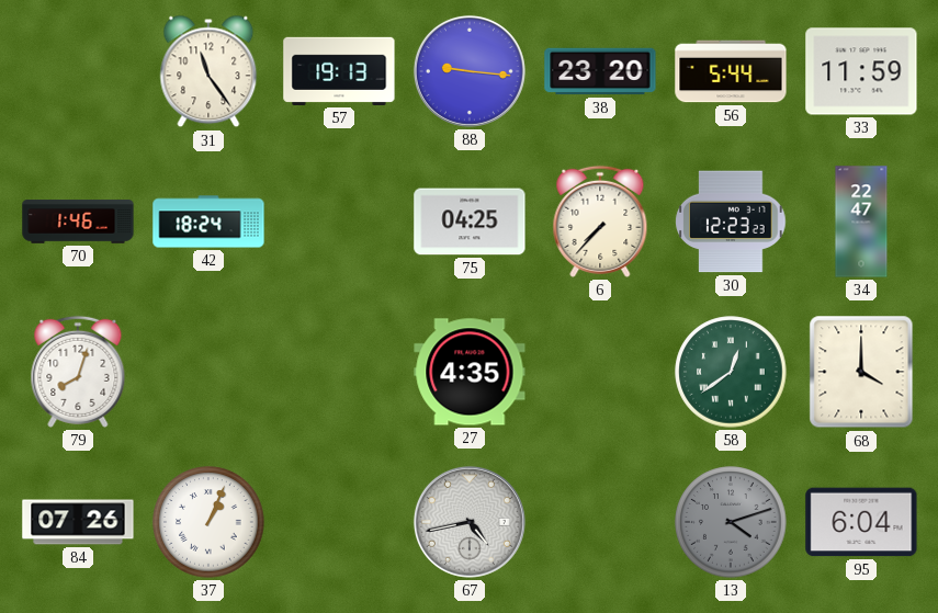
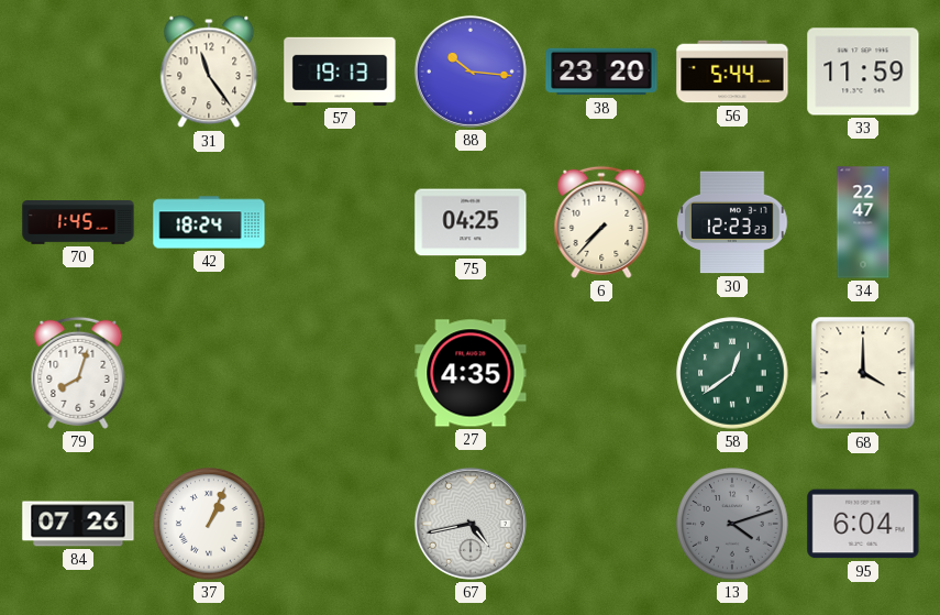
88: 9:16 -> 10:16
70: 1:46 -> 1:45
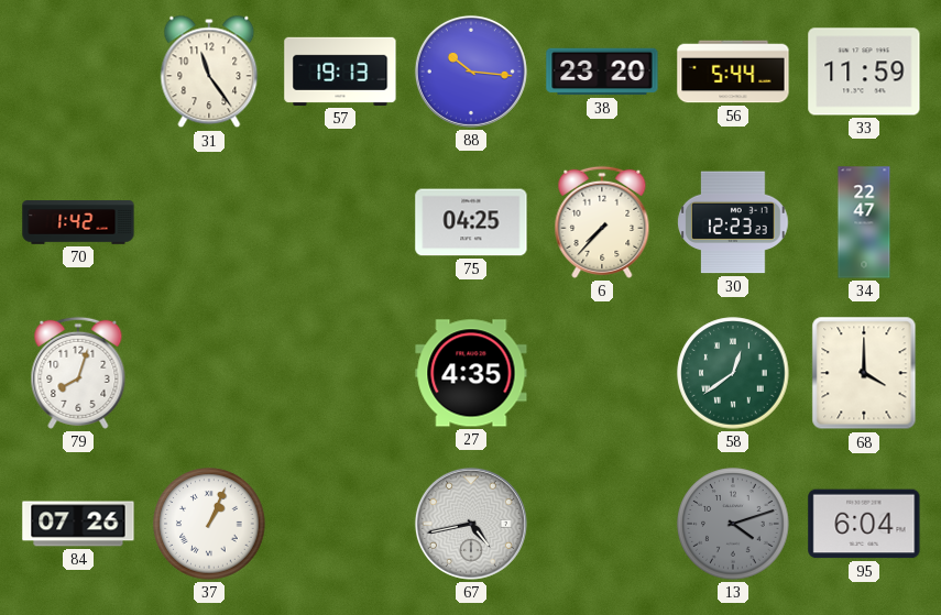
70: 1:45 -> 1:42
42: 18:24 -> none
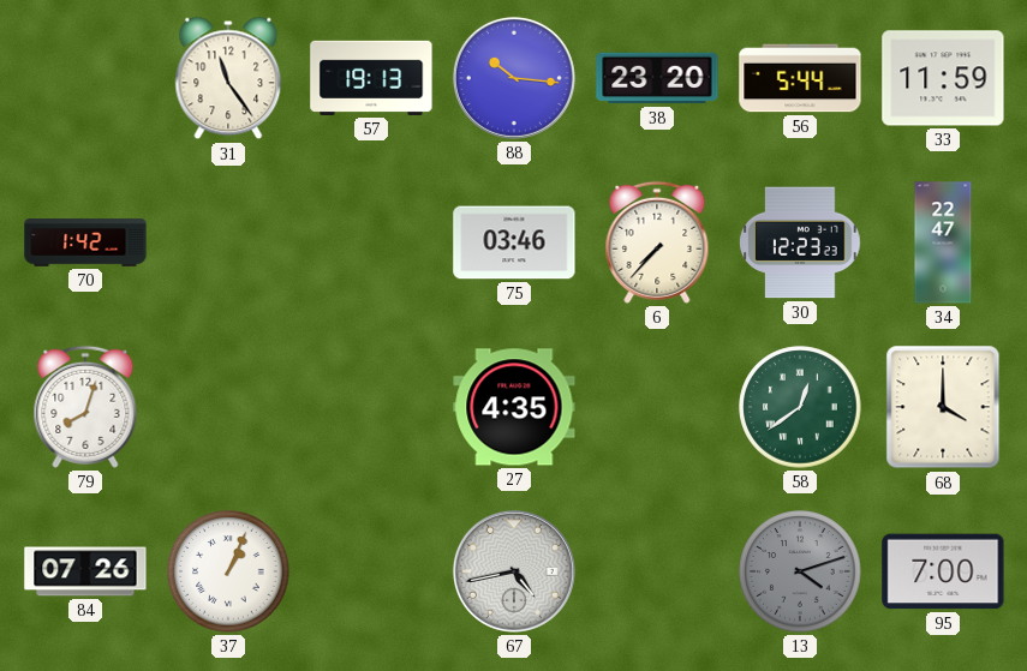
75: 04:25 -> 03:46
95: 6:04 -> 7:00
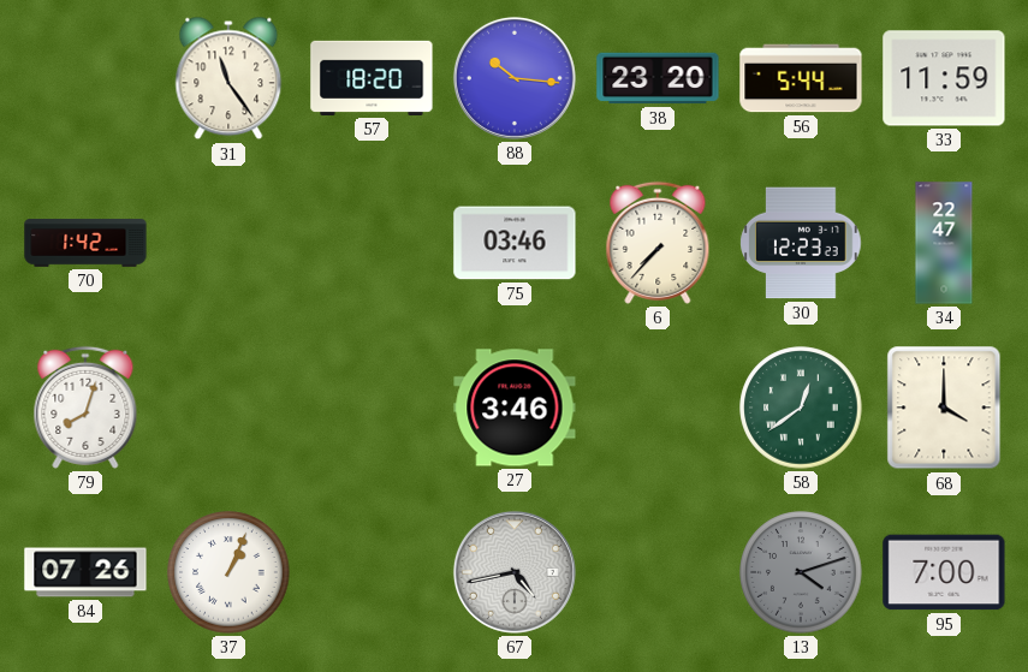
57: 19:13 -> 18:20
27: 4:35 -> 3:46
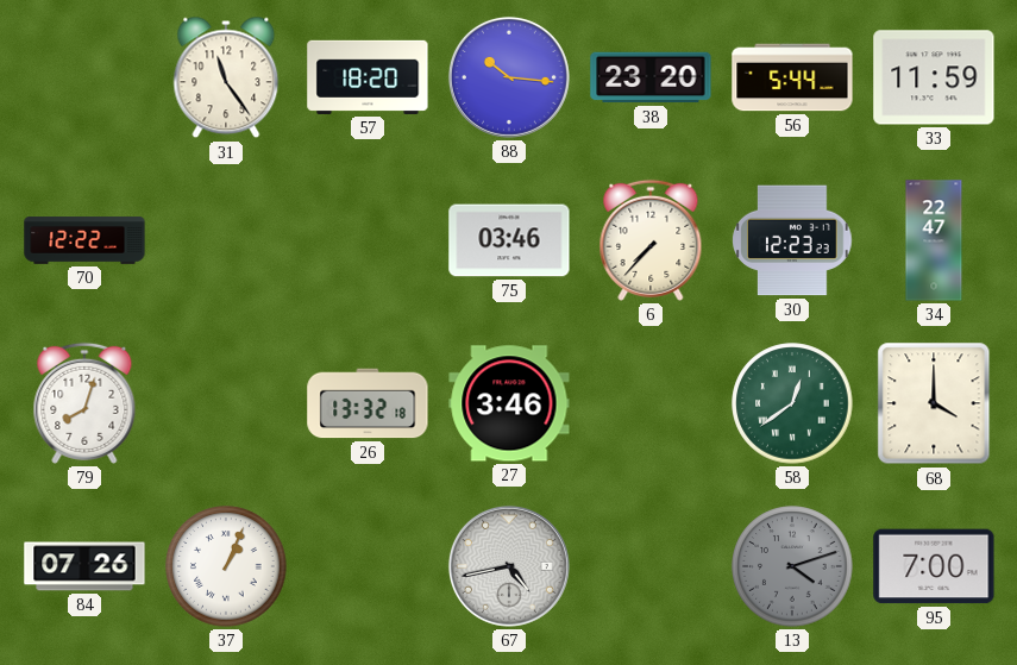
70: 1:42 -> 12:22
26: none -> 13:32
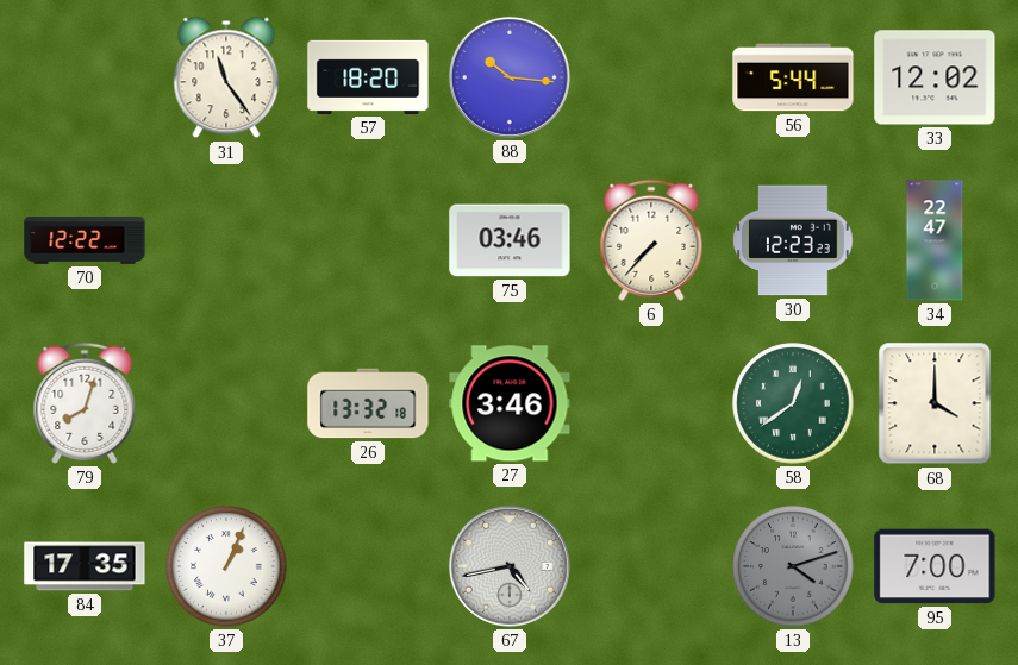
38: 23:20 -> none
33: 11:59 -> 12:02
84: 07:26 -> 17:35
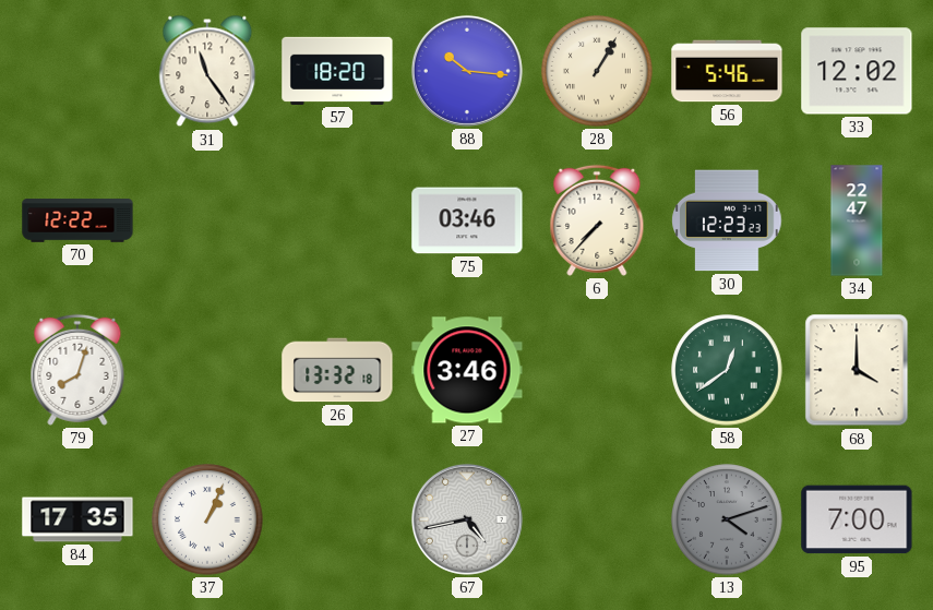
28: none -> 1:05
56: 5:44 -> 5:46
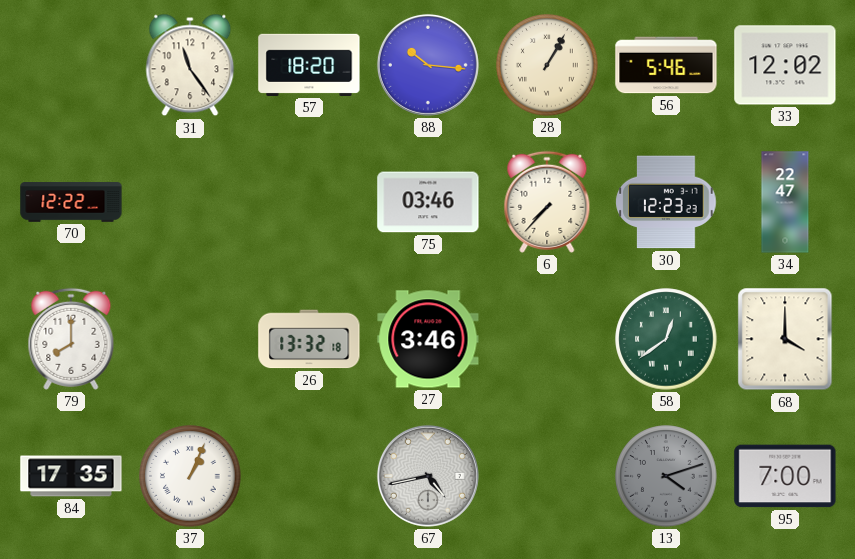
79: 8:03 -> 8:00
